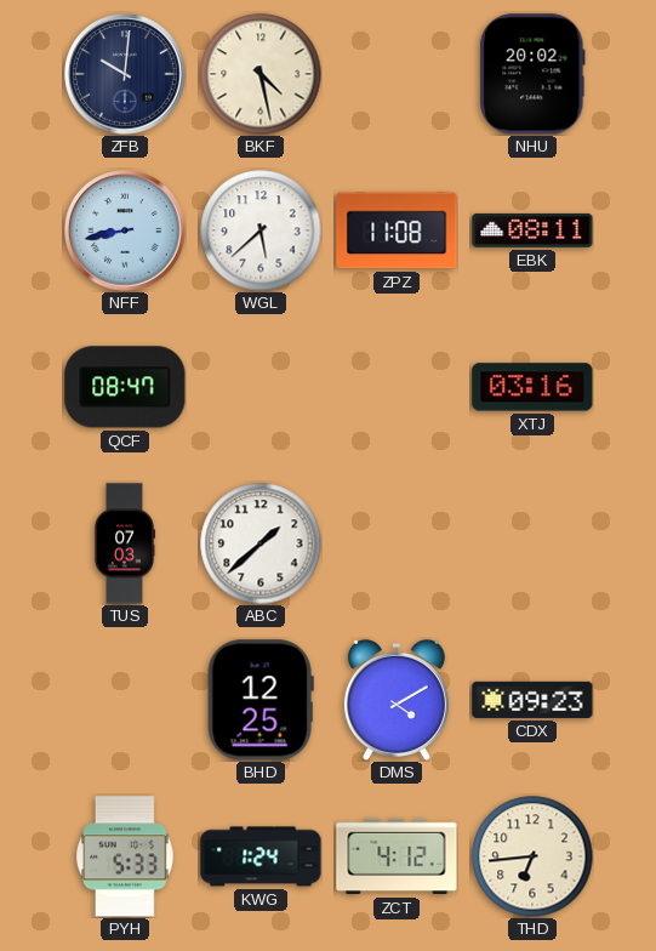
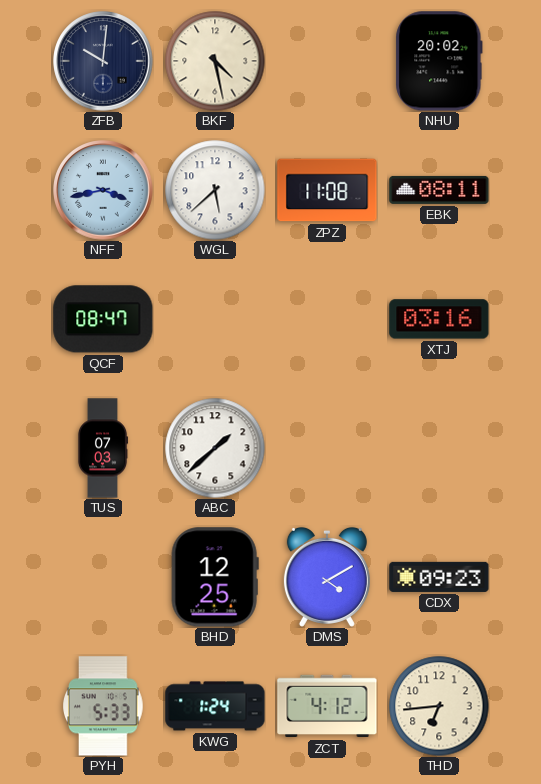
NFF: 8:43 -> 3:43
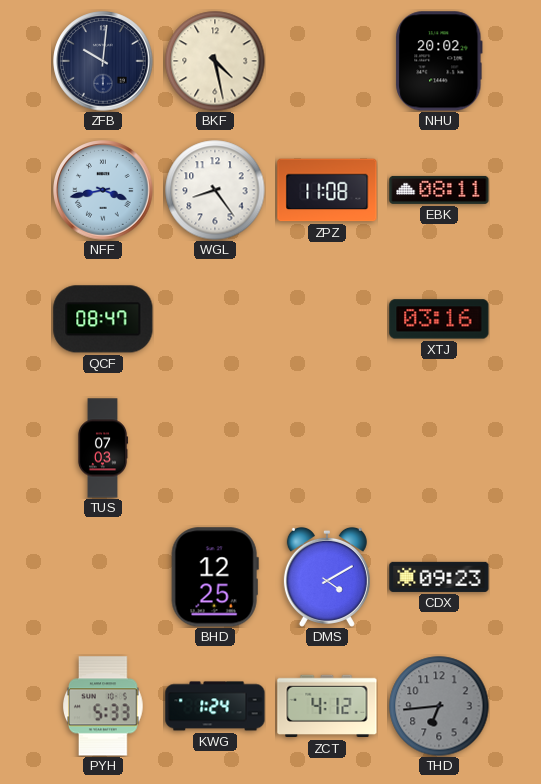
WGL: 5:38 -> 8:24
ABC: 1:38 -> none
THD dial: cream -> grey
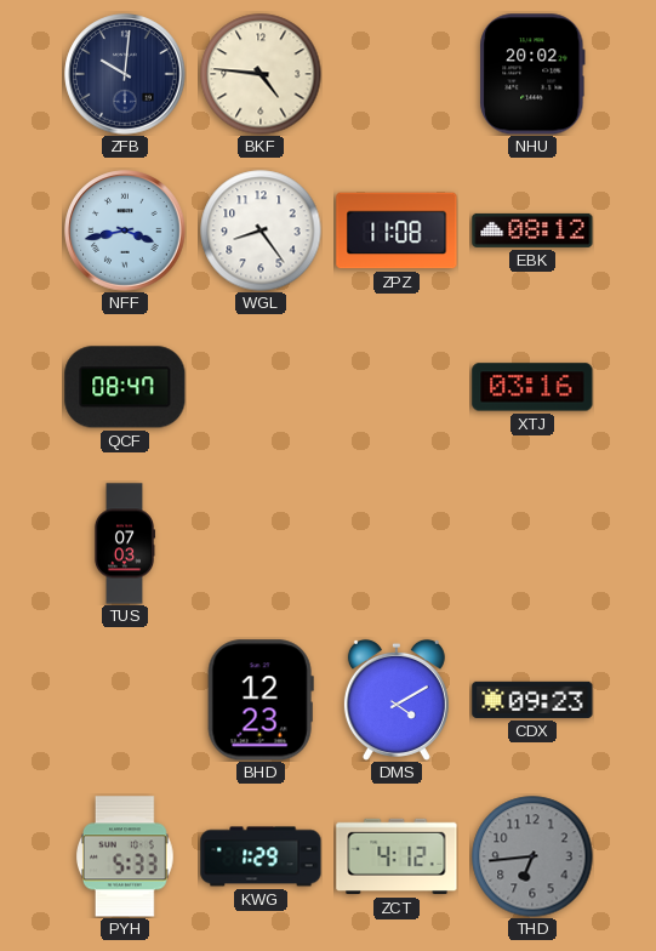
BKF: 4:28 -> 4:46
EBK: 08:11 -> 08:12
BHD: 12:25 -> 12:23
KWG: 1:24 -> 1:29
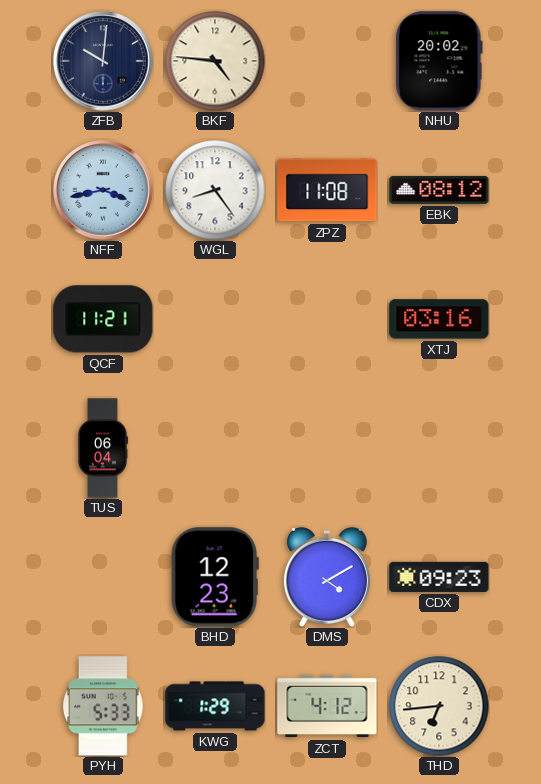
QCF: 08:47 -> 11:21
TUS: 07:03 -> 06:04
THD dial: grey -> cream
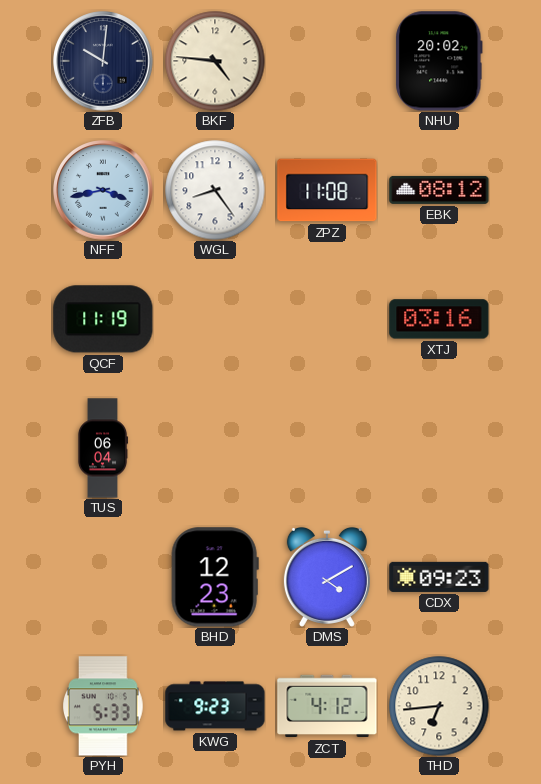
QCF: 11:21 -> 11:19
KWG: 1:29 -> 9:23
